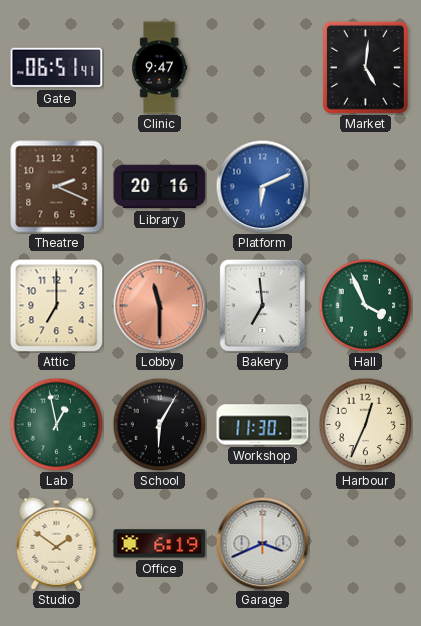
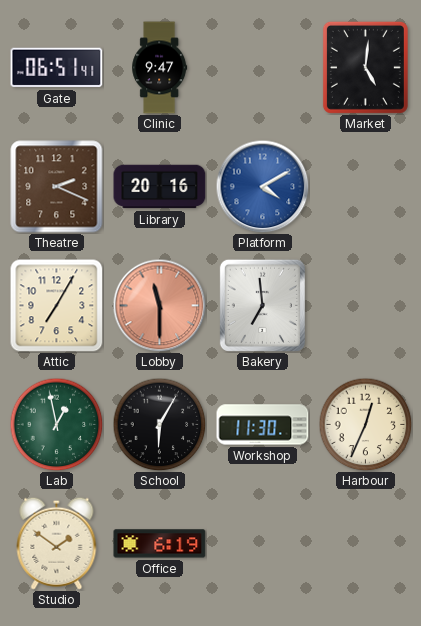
Platform: 6:11 -> 4:10
Attic: 7:00 -> 7:05
Hall: 3:56 -> none
Garage: 3:41 -> none
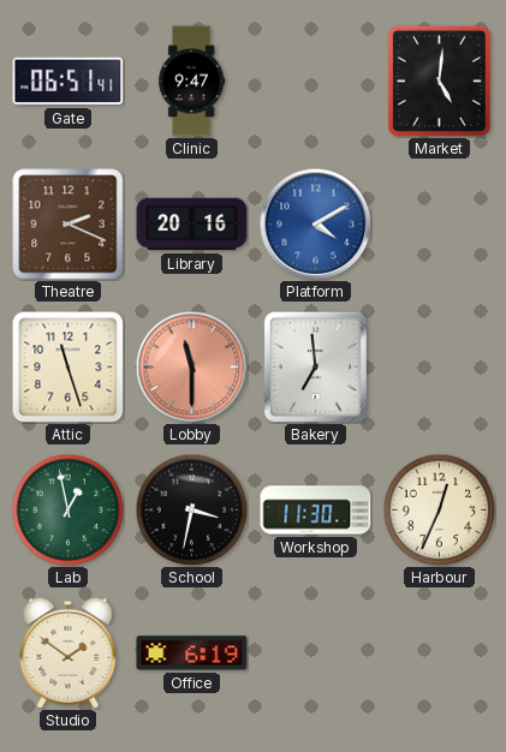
Attic: 7:05 -> 11:27
School: 6:05 -> 3:32
